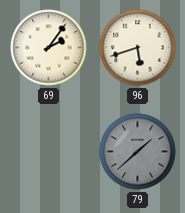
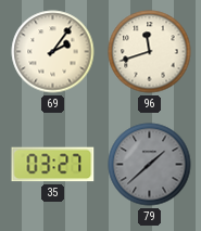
96: 5:42 -> 11:42
35: none -> 03:27
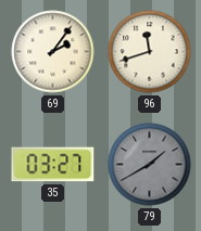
79: 1:38 -> 1:40
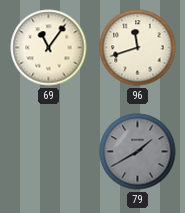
69: 2:06 -> 11:06
35: 03:27 -> none
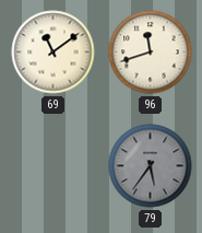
69: 11:06 -> 11:09
79: 1:40 -> 5:36
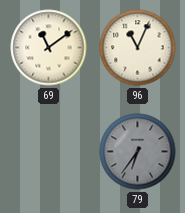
96: 11:42 -> 11:04
79: 5:36 -> 6:36
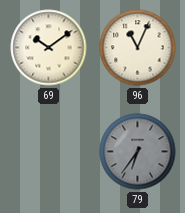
69: 11:09 -> 10:09
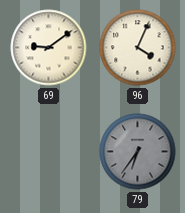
69: 10:09 -> 9:09
96: 11:04 -> 4:04
